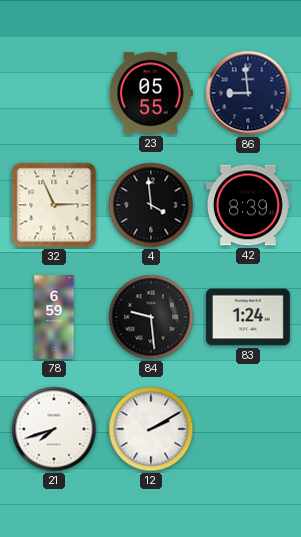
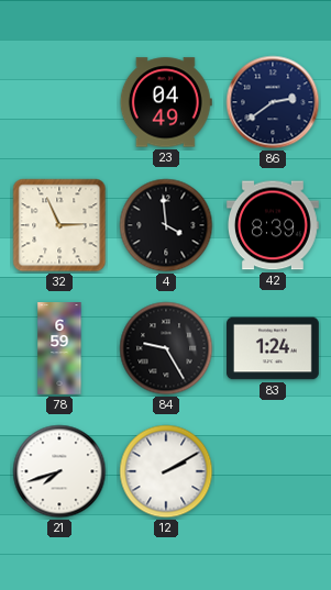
23: 05:55 -> 04:49
86: 8:59 -> 2:39
84: 9:29 -> 9:25
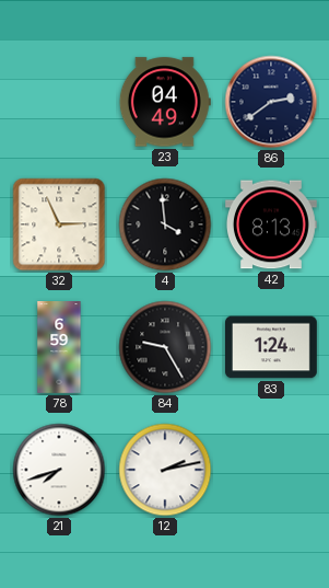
42: 8:39 -> 8:13
12: 2:10 -> 2:13
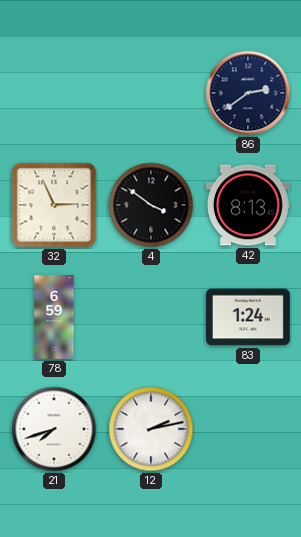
23: 04:49 -> none
4: 3:59 -> 3:51
84: 9:25 -> none
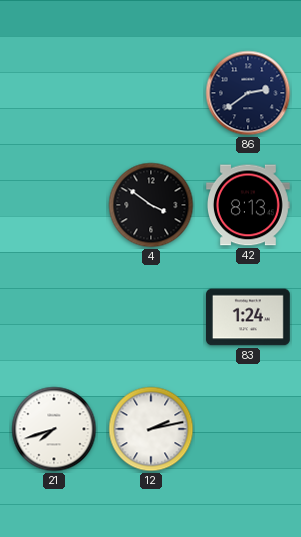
32: 2:56 -> none
78: 6:59 -> none
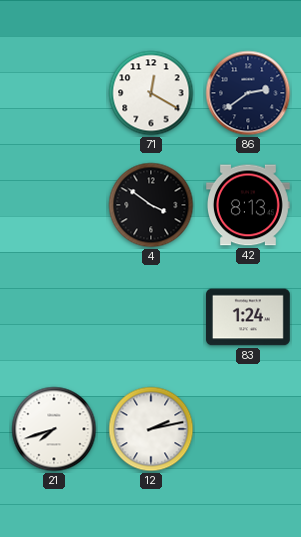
71: none -> 12:20
